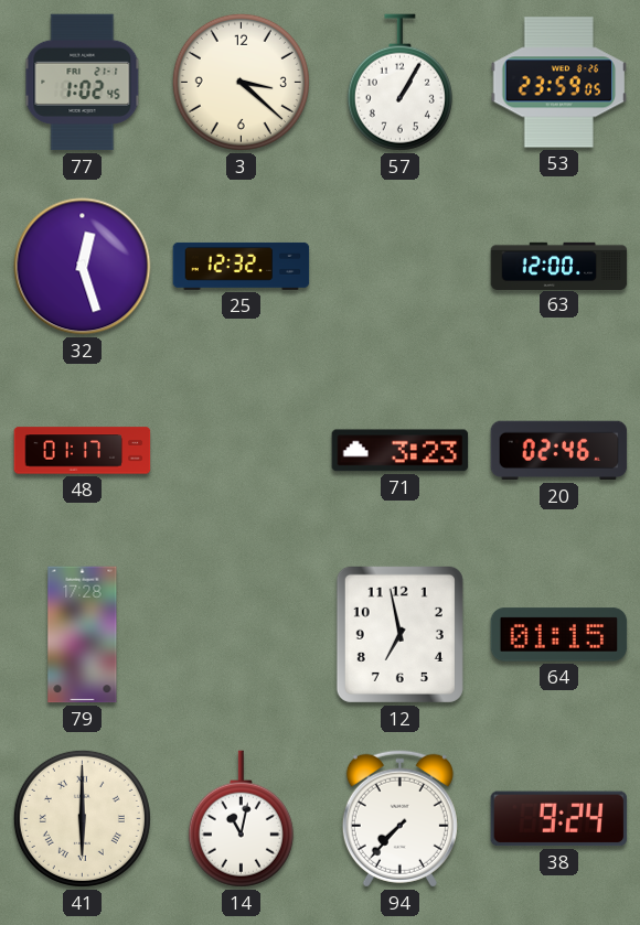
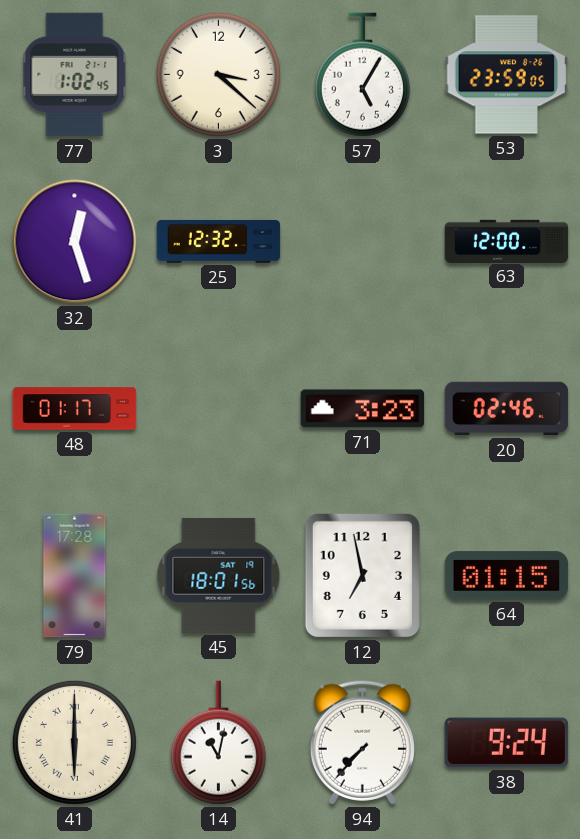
57: 1:05 -> 5:05
45: none -> 18:01
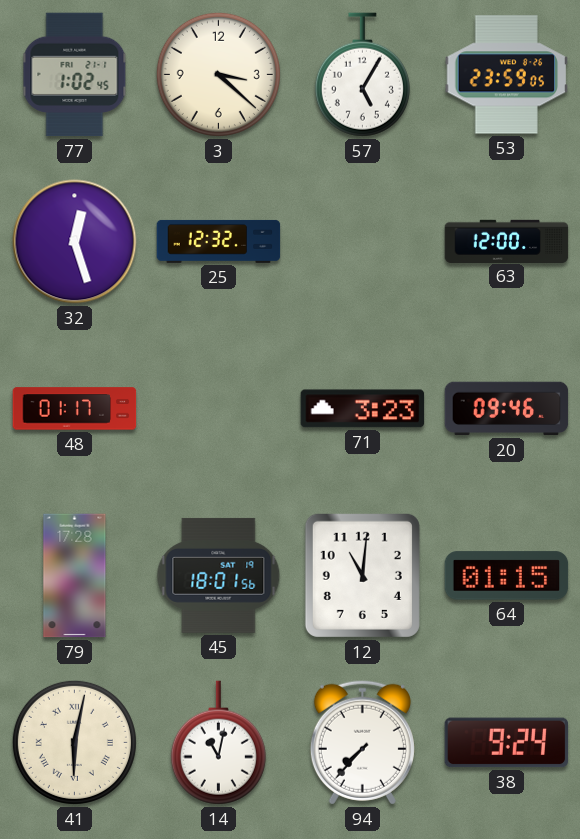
20: 02:46 -> 09:46
12: 6:58 -> 11:01
41: 6:00 -> 6:02
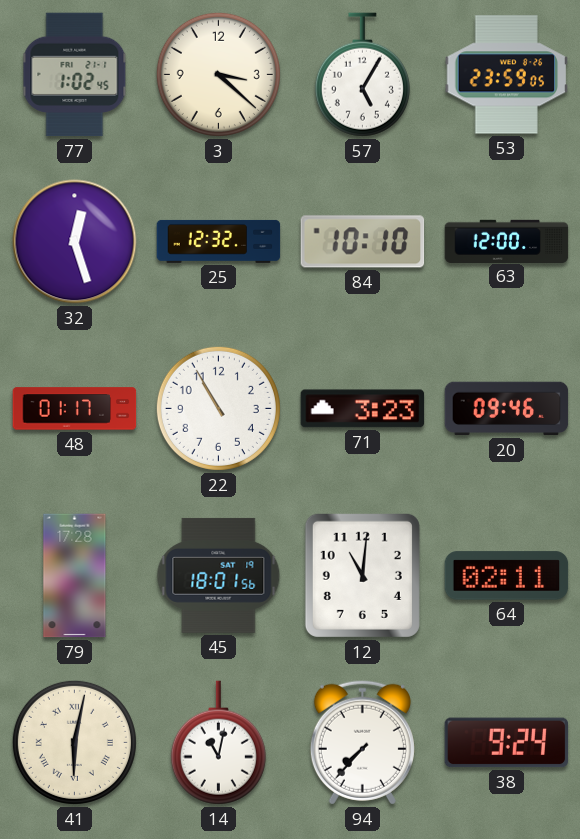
84: none -> 10:10
22: none -> 10:55
64: 01:15 -> 02:11
